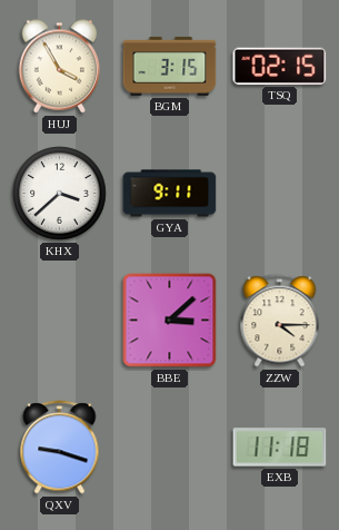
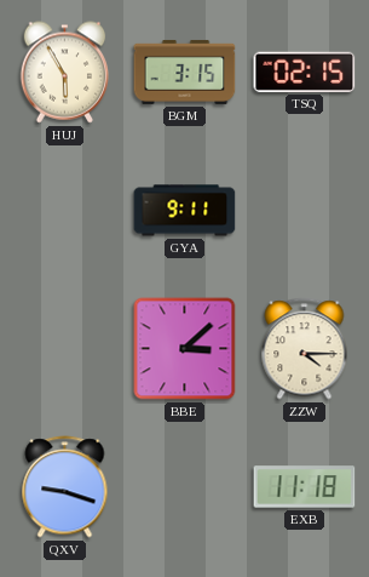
HUJ: 3:55 -> 5:55
KHX: 3:38 -> none
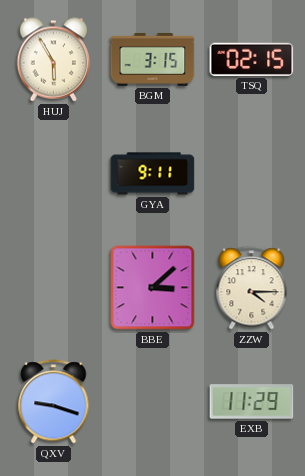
EXB: 11:18 -> 11:29
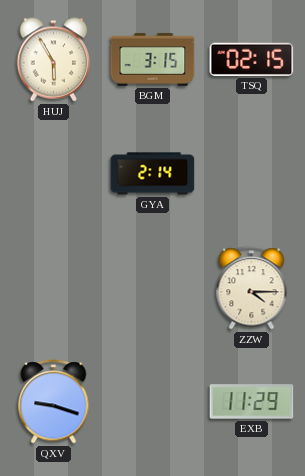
GYA: 9:11 -> 2:14
BBE: 3:08 -> none
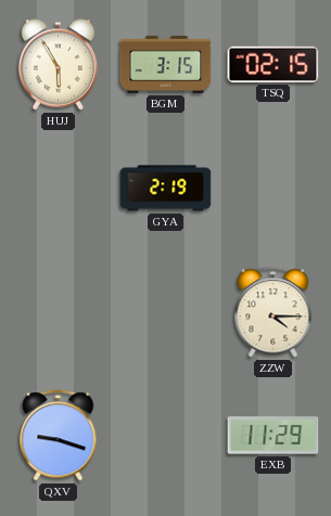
GYA: 2:14 -> 2:19
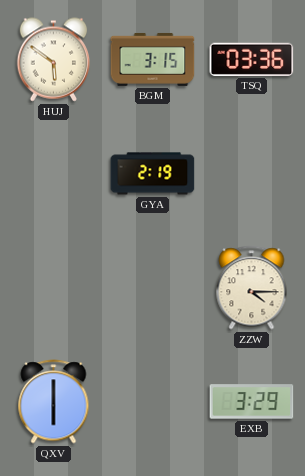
HUJ: 5:55 -> 5:51
TSQ: 02:15 -> 03:36
QXV: 9:18 -> 6:00
EXB: 11:29 -> 3:29
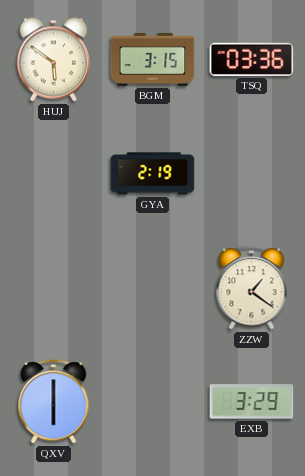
ZZW: 4:15 -> 1:21
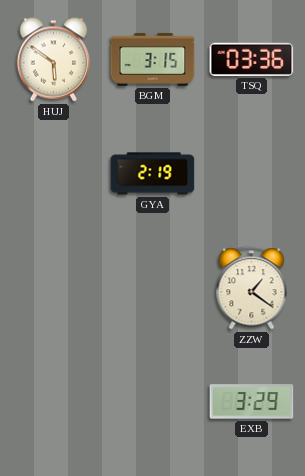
QXV: 6:00 -> none
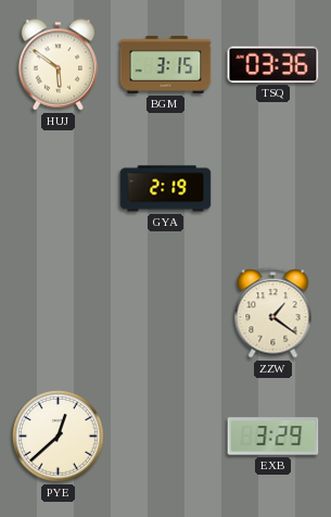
PYE: none -> 12:38
